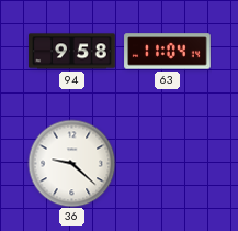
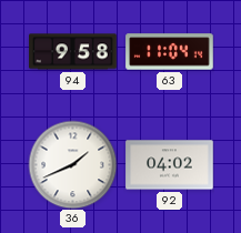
36: 9:22 -> 1:41
92: none -> 04:02
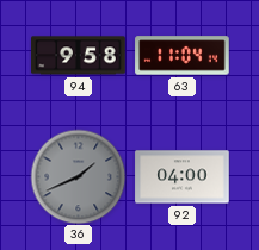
36 dial: white -> grey
92: 04:02 -> 04:00
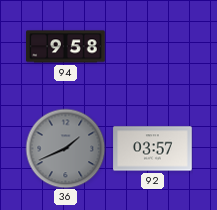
63: 11:04 -> none
92: 04:00 -> 03:57
